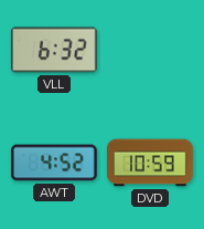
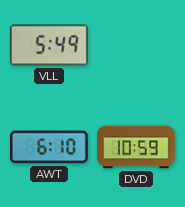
VLL: 6:32 -> 5:49
AWT: 4:52 -> 6:10
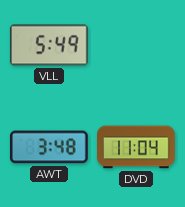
AWT: 6:10 -> 3:48
DVD: 10:59 -> 11:04
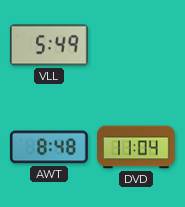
AWT: 3:48 -> 8:48
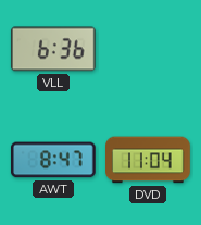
VLL: 5:49 -> 6:36
AWT: 8:48 -> 8:47
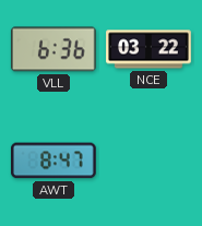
NCE: none -> 03:22
DVD: 11:04 -> none
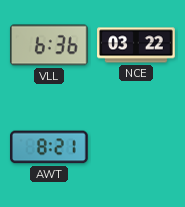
AWT: 8:47 -> 8:21
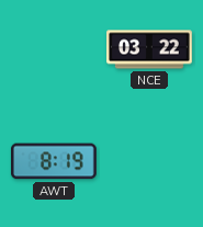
VLL: 6:36 -> none
AWT: 8:21 -> 8:19
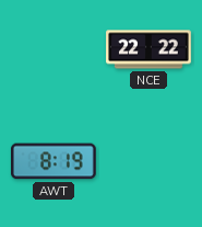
NCE: 03:22 -> 22:22
